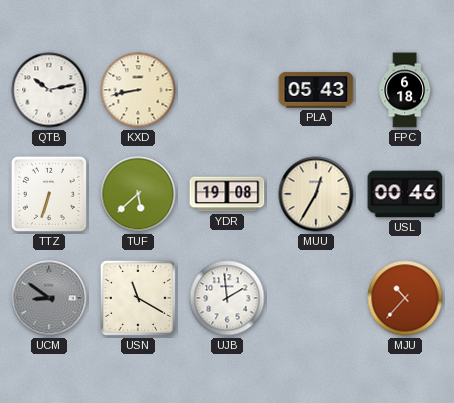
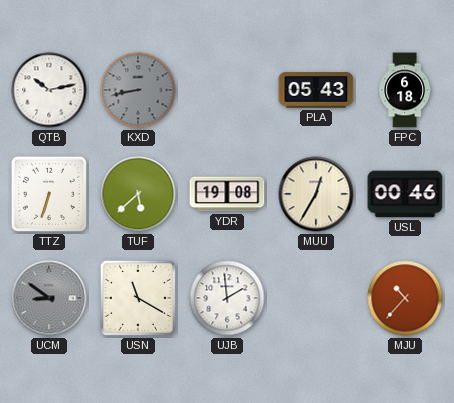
KXD dial: cream -> grey
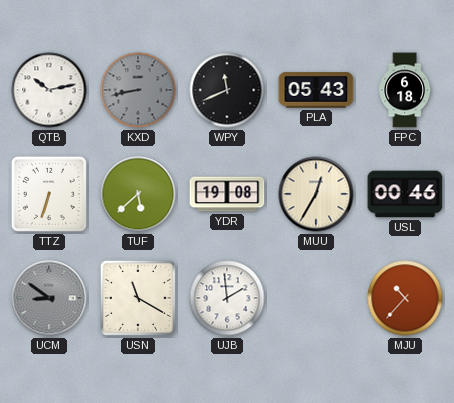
WPY: none -> 11:41
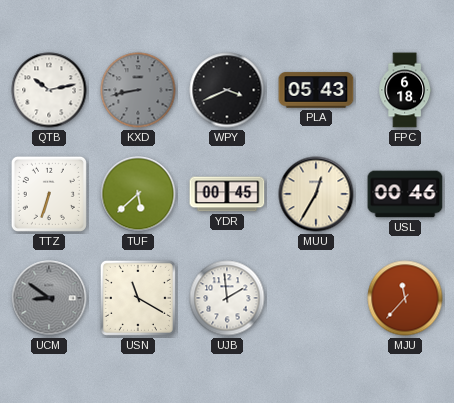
WPY: 11:41 -> 3:41
YDR: 19:08 -> 00:45
MJU: 10:37 -> 11:37
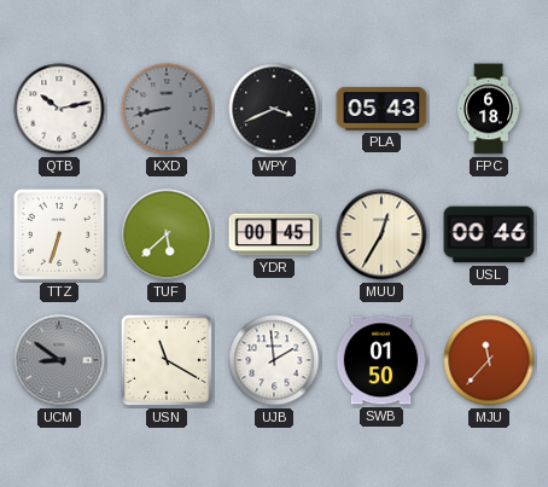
SWB: none -> 01:50
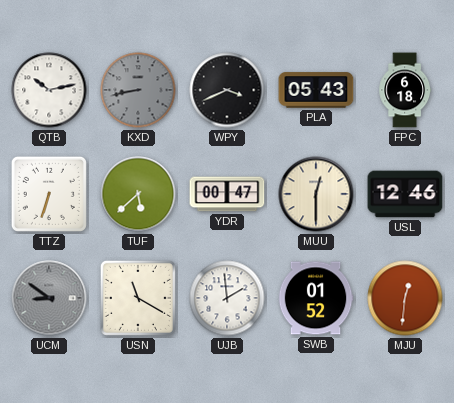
YDR: 00:45 -> 00:47
MUU: 12:35 -> 12:30
USL: 00:46 -> 12:46
SWB: 01:50 -> 01:52
MJU: 11:37 -> 12:31
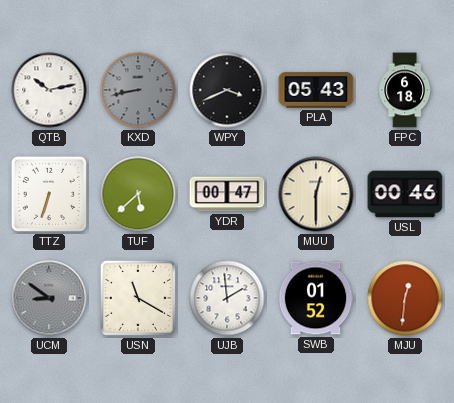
USL: 12:46 -> 00:46
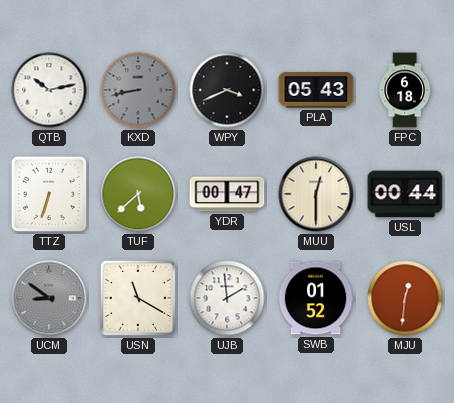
USL: 00:46 -> 00:44
